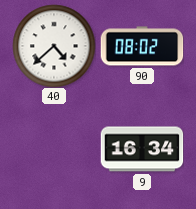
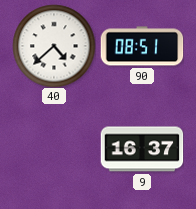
90: 08:02 -> 08:51
9: 16:34 -> 16:37
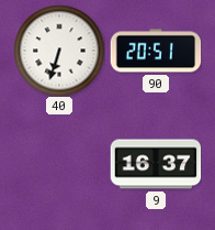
40: 4:38 -> 6:33
90: 08:51 -> 20:51
